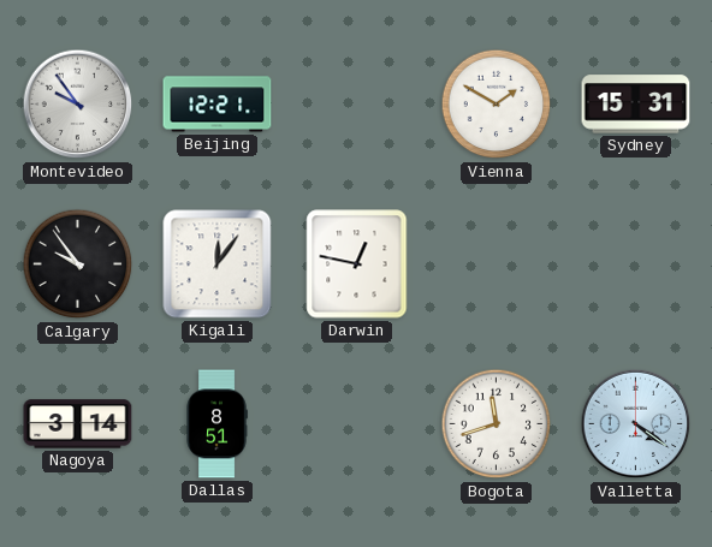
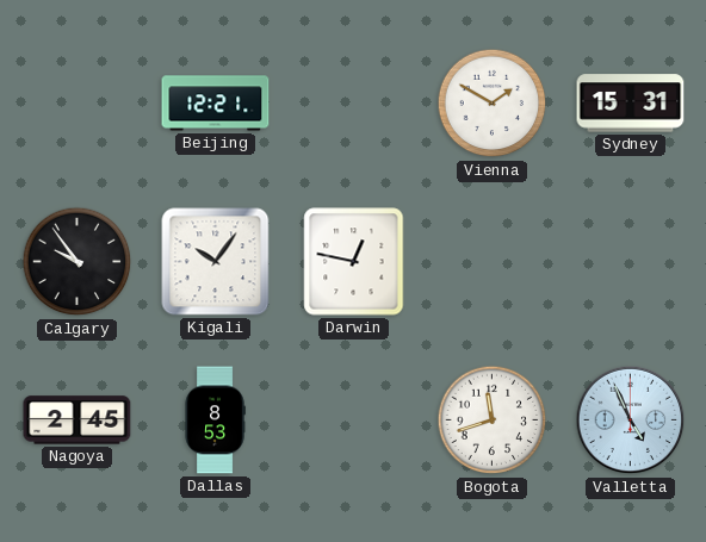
Montevideo: 9:54 -> none
Kigali: 12:06 -> 10:06
Nagoya: 3:14 -> 2:45
Dallas: 8:51 -> 8:53
Valletta: 4:21 -> 4:56
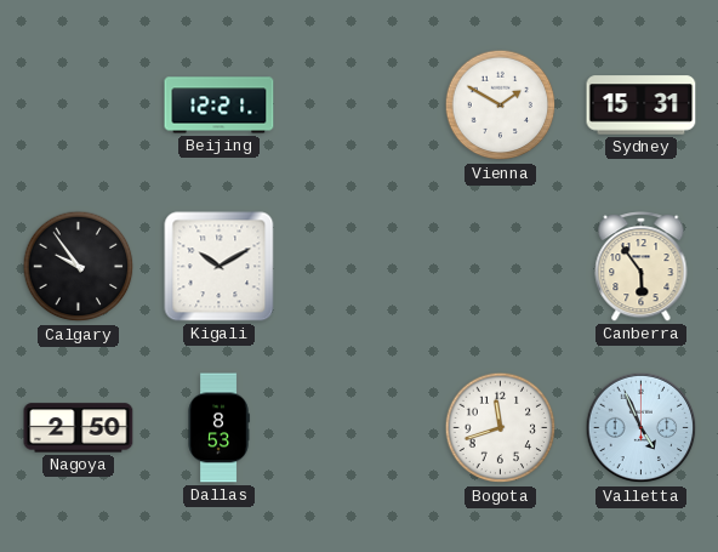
Kigali: 10:06 -> 10:10
Darwin: 12:47 -> none
Canberra: none -> 5:54
Nagoya: 2:45 -> 2:50
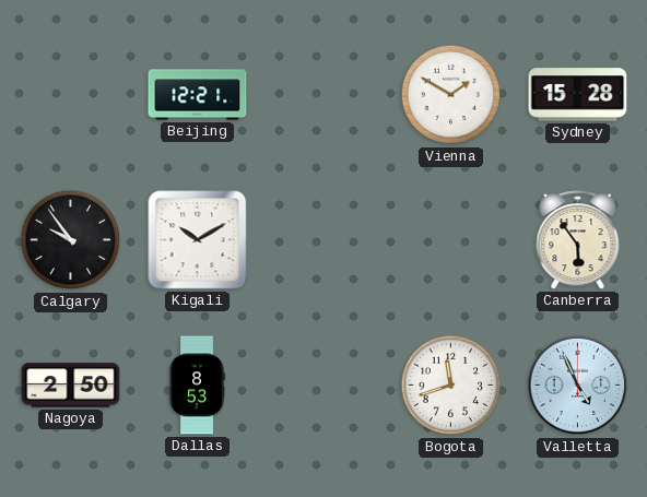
Sydney: 15:31 -> 15:28
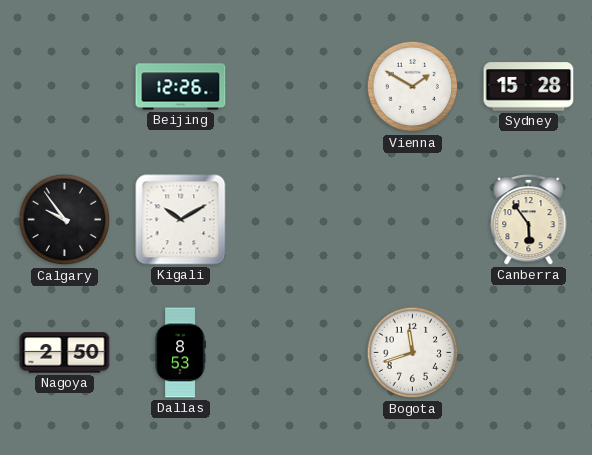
Beijing: 12:21 -> 12:26
Valletta: 4:56 -> none
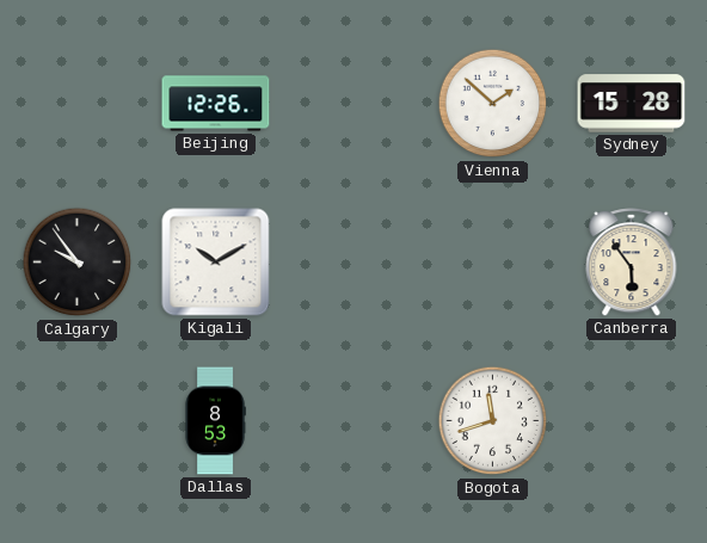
Vienna: 1:50 -> 1:52
Nagoya: 2:50 -> none
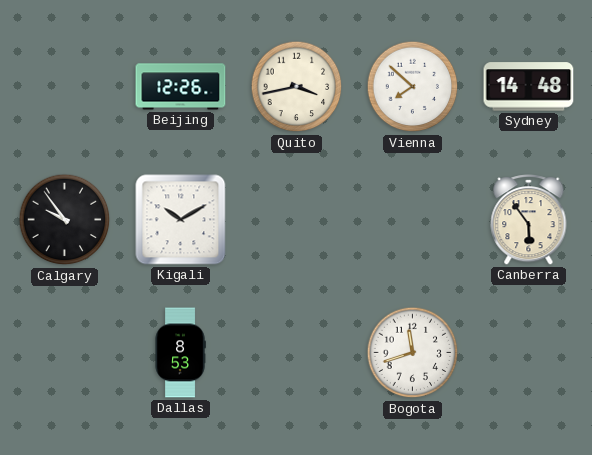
Quito: none -> 3:43
Vienna: 1:52 -> 7:52
Sydney: 15:28 -> 14:48
